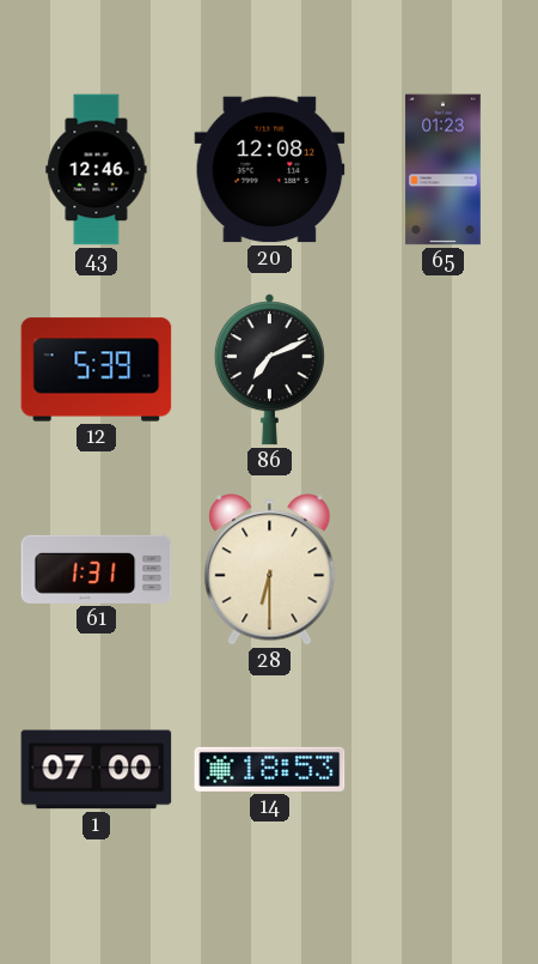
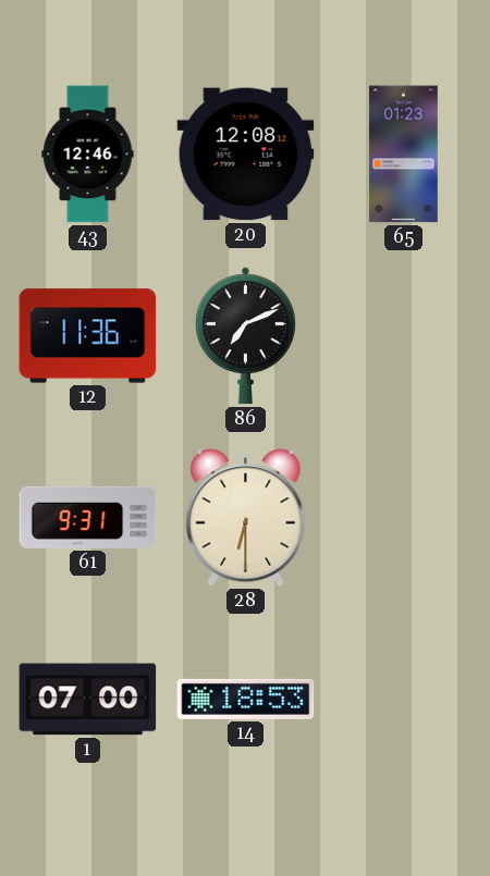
12: 5:39 -> 11:36
61: 1:31 -> 9:31
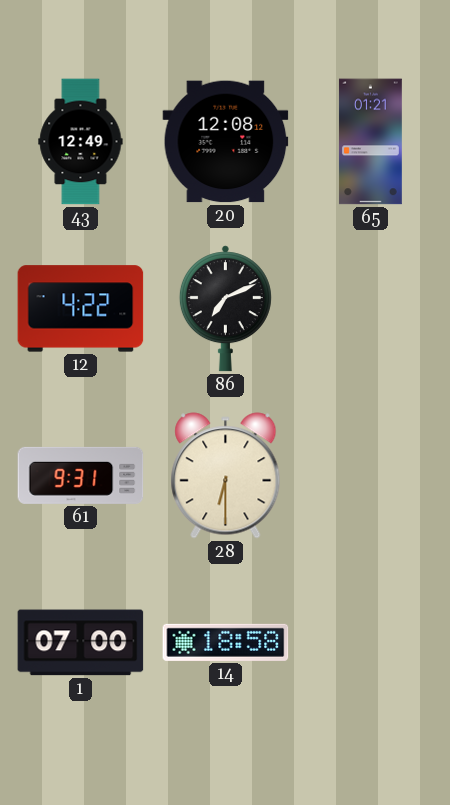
43: 12:46 -> 12:49
65: 01:23 -> 01:21
12: 11:36 -> 4:22
14: 18:53 -> 18:58
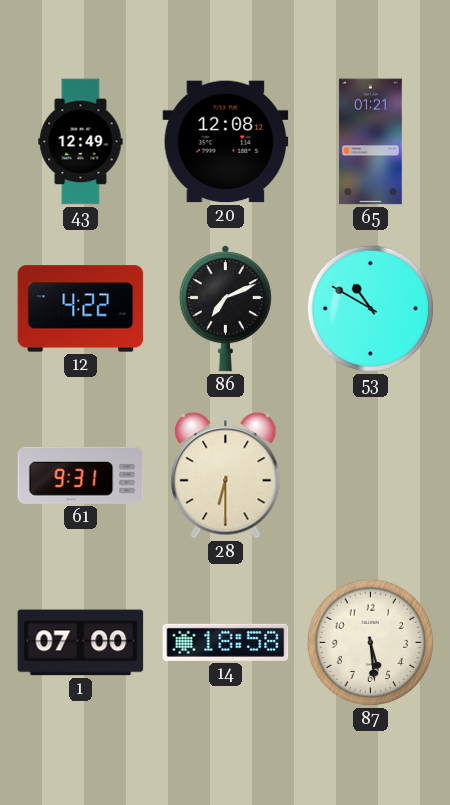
53: none -> 10:50
87: none -> 5:29
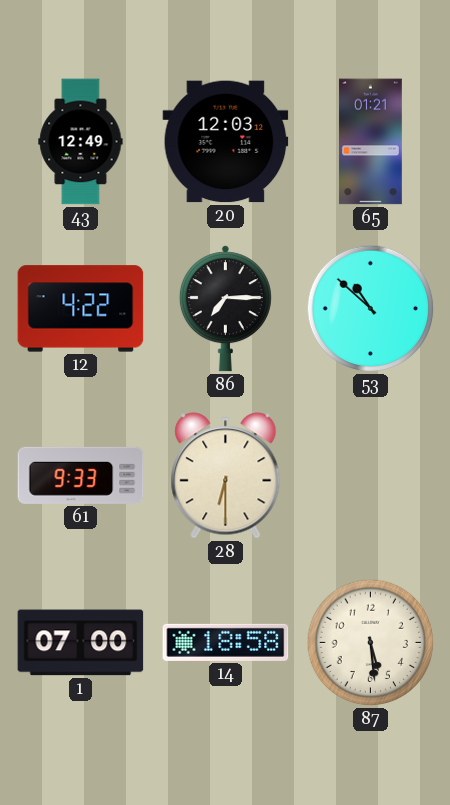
20: 12:08 -> 12:03
86: 7:11 -> 7:15
53: 10:50 -> 10:52
61: 9:31 -> 9:33
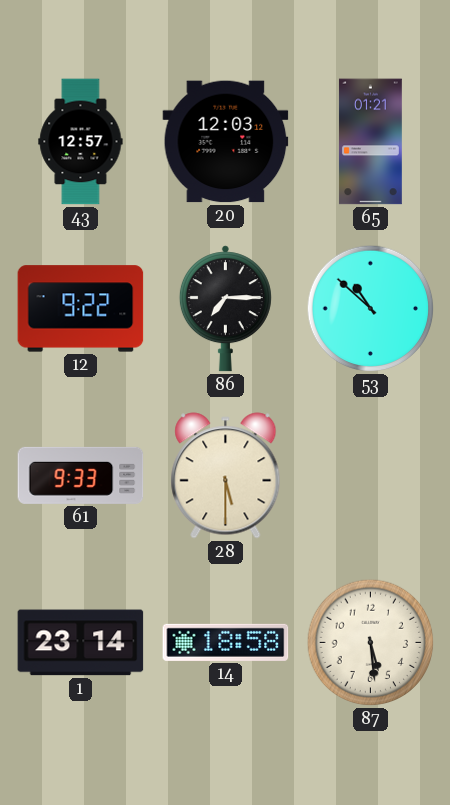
43: 12:49 -> 12:57
12: 4:22 -> 9:22
28: 6:30 -> 5:30
1: 07:00 -> 23:14
